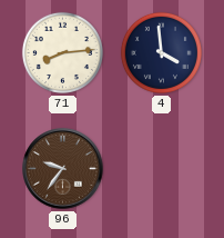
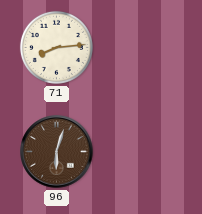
4: 3:59 -> none
96: 9:36 -> 6:03
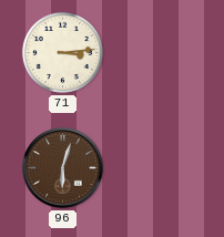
71: 8:14 -> 3:14
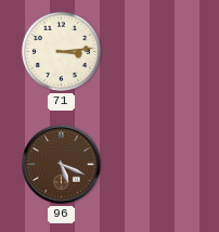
96: 6:03 -> 5:19
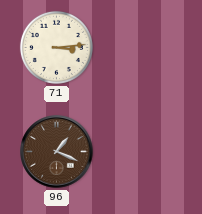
96: 5:19 -> 1:19
